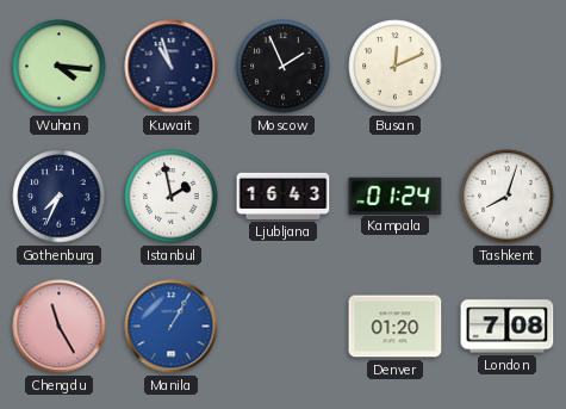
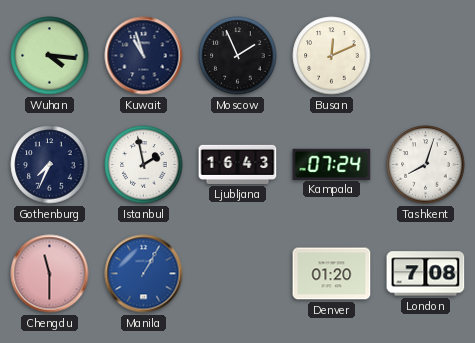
Kampala: 01:24 -> 07:24
Chengdu: 11:25 -> 11:30
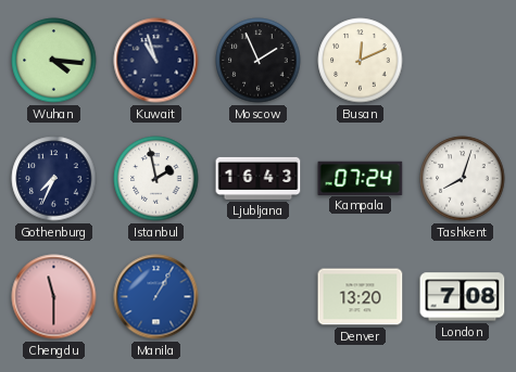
Denver: 01:20 -> 13:20
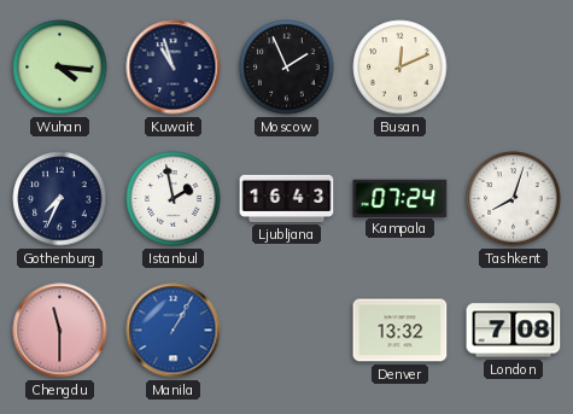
Denver: 13:20 -> 13:32
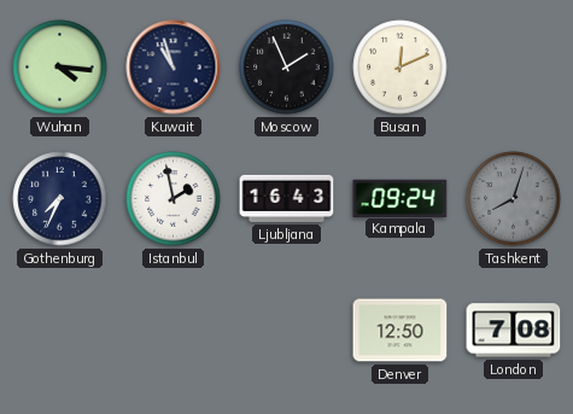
Kampala: 07:24 -> 09:24
Tashkent dial: white -> grey
Chengdu: 11:30 -> none
Manila: 1:05 -> none
Denver: 13:32 -> 12:50
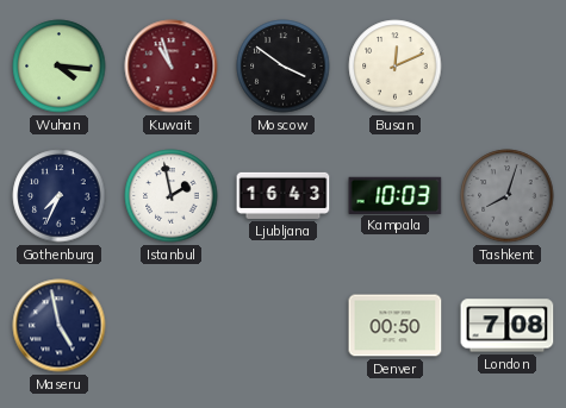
Kuwait dial: navy -> burgundy
Moscow: 1:56 -> 3:51
Kampala: 09:24 -> 10:03
Maseru: none -> 4:58
Denver: 12:50 -> 00:50
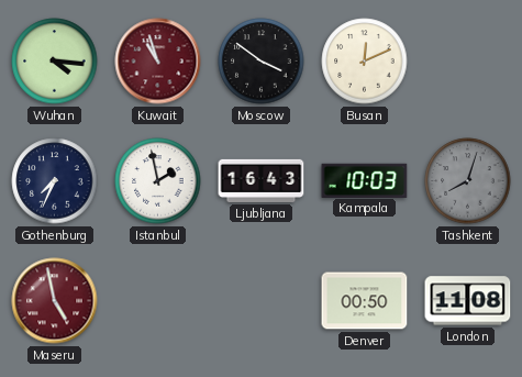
Maseru dial: navy -> burgundy
London: 7:08 -> 11:08
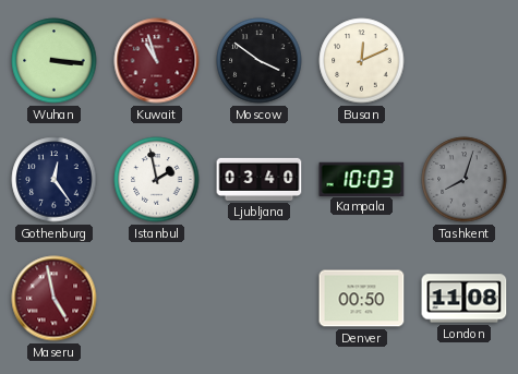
Wuhan: 4:16 -> 3:16
Gothenburg: 7:34 -> 12:24
Ljubljana: 16:43 -> 03:40
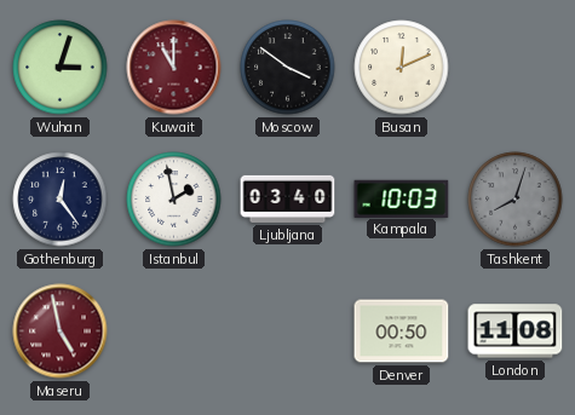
Wuhan: 3:16 -> 3:03
Kuwait: 10:57 -> 11:00
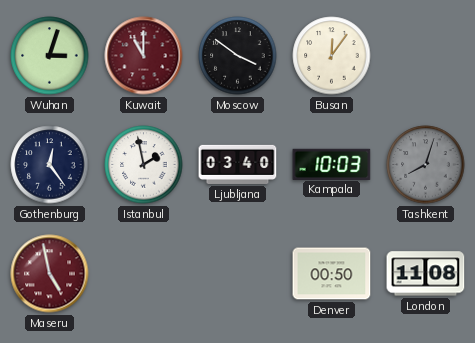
Busan: 12:11 -> 12:06
